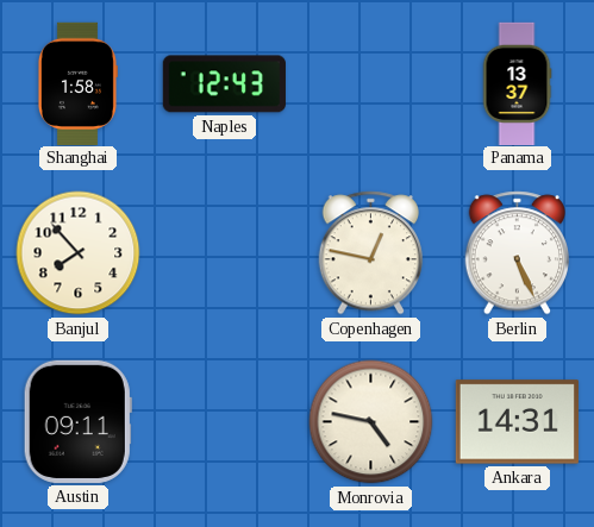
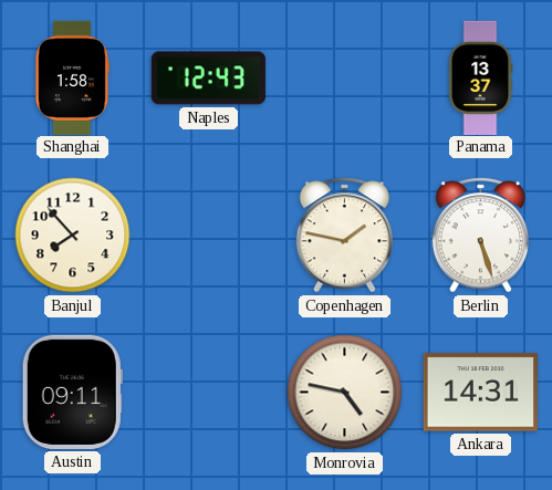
Copenhagen: 12:47 -> 1:47
Berlin: 5:26 -> 5:27
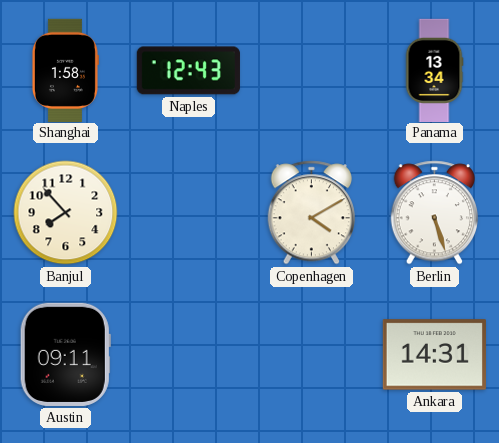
Panama: 13:37 -> 13:34
Copenhagen: 1:47 -> 4:10
Monrovia: 4:47 -> none
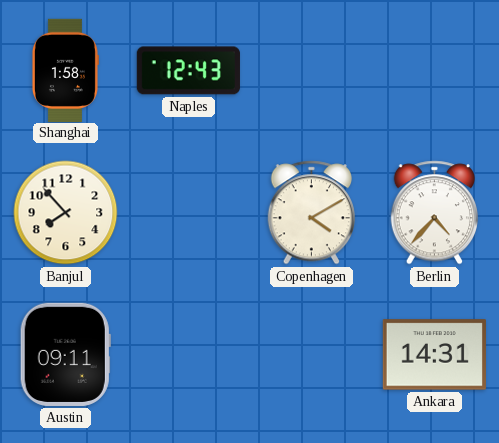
Panama: 13:34 -> none
Berlin: 5:27 -> 4:37
